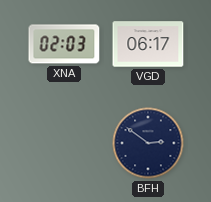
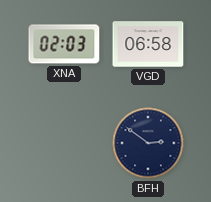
VGD: 06:17 -> 06:58
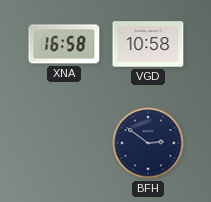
XNA: 02:03 -> 16:58
VGD: 06:58 -> 10:58
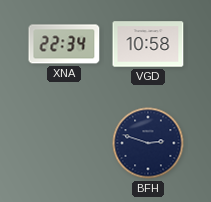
XNA: 16:58 -> 22:34
BFH: 2:51 -> 2:48
